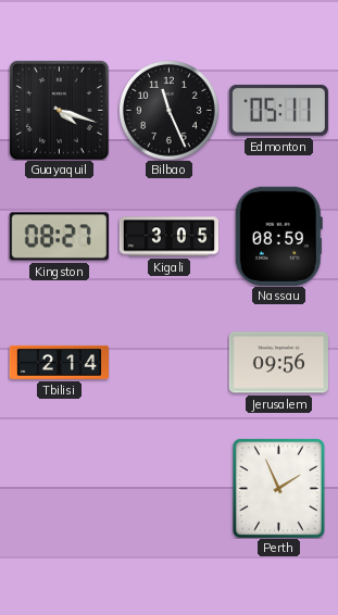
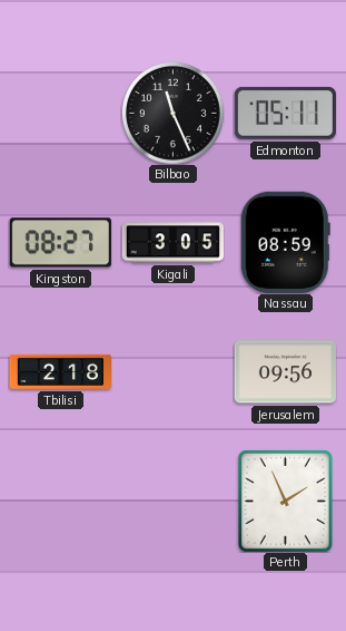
Guayaquil: 4:18 -> none
Tbilisi: 2:14 -> 2:18
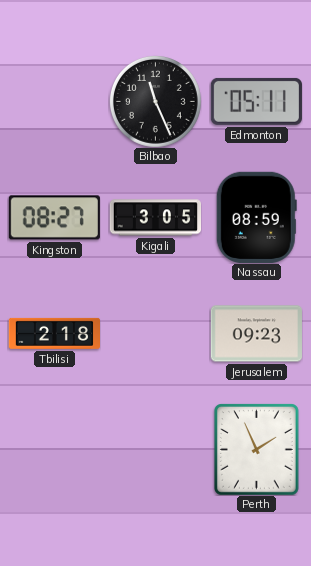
Jerusalem: 09:56 -> 09:23
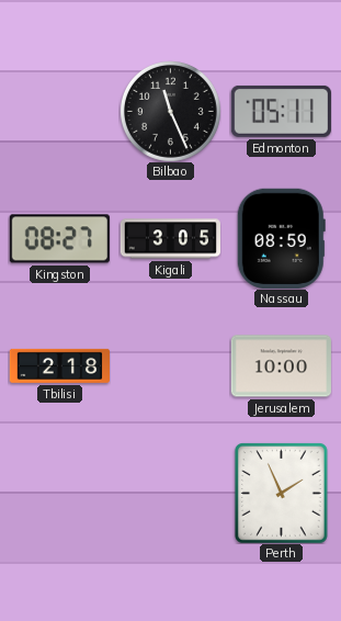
Jerusalem: 09:23 -> 10:00
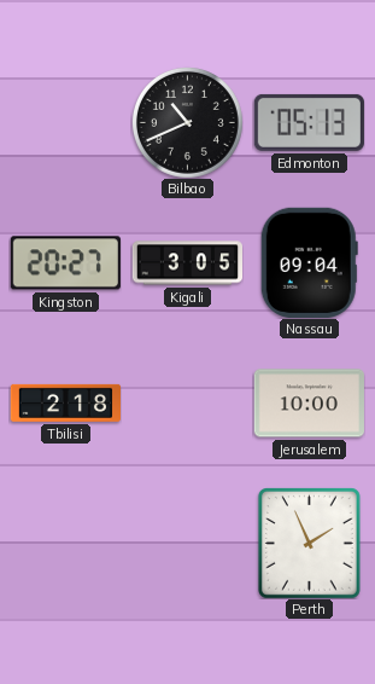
Bilbao: 11:26 -> 10:41
Edmonton: 05:11 -> 05:13
Kingston: 08:27 -> 20:27
Nassau: 08:59 -> 09:04
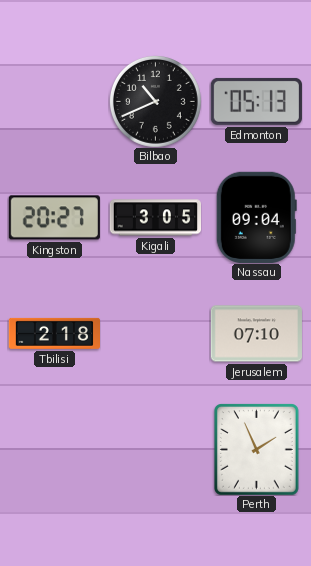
Jerusalem: 10:00 -> 07:10
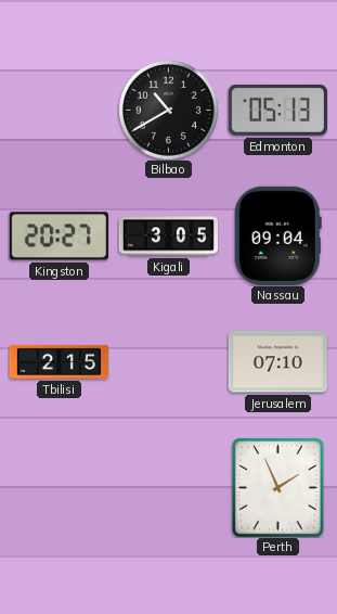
Bilbao: 10:41 -> 10:40
Tbilisi: 2:18 -> 2:15
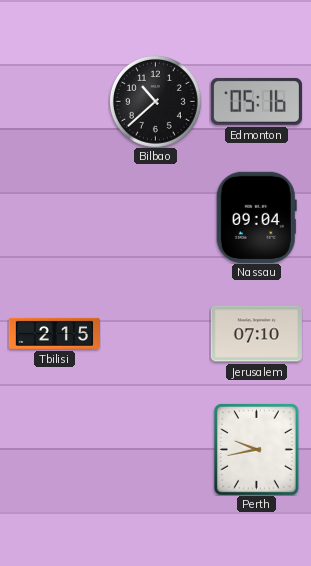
Bilbao: 10:40 -> 10:38
Edmonton: 05:13 -> 05:16
Kingston: 20:27 -> none
Kigali: 3:05 -> none
Perth: 1:56 -> 9:43
